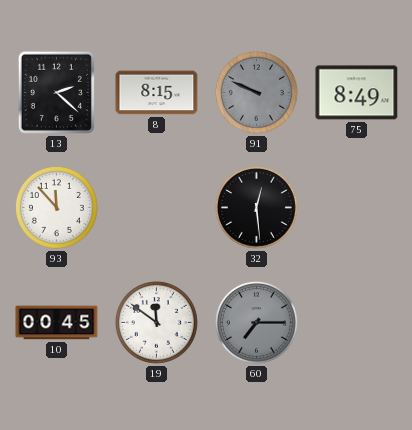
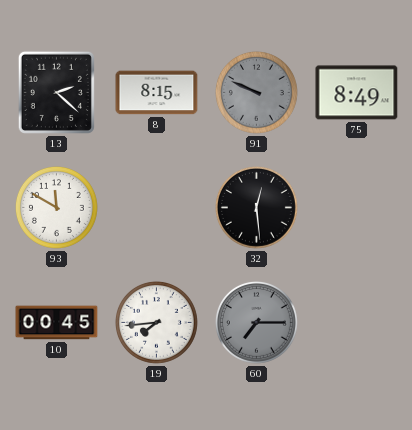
93: 11:53 -> 11:50
19: 11:51 -> 7:44
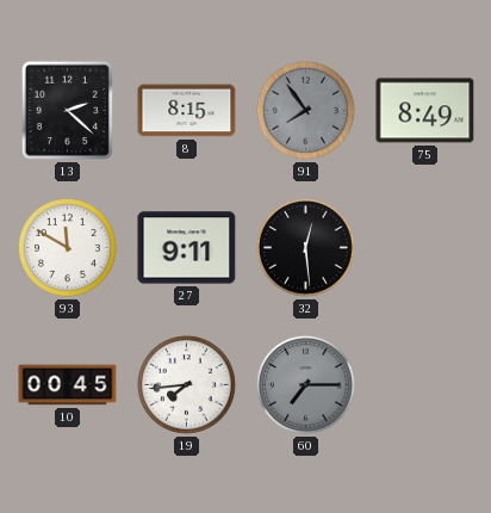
91: 9:49 -> 7:54
27: none -> 9:11
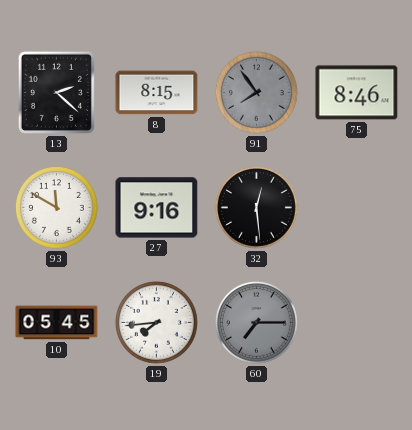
75: 8:49 -> 8:46
27: 9:11 -> 9:16
10: 00:45 -> 05:45
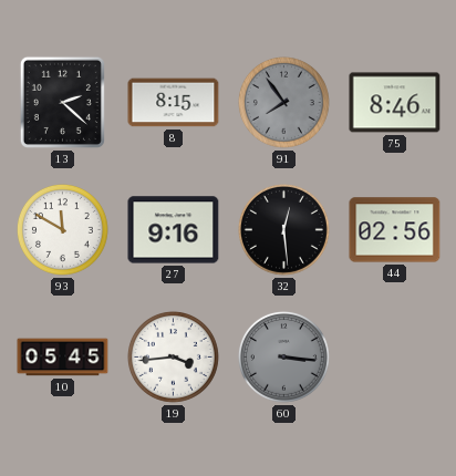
44: none -> 02:56
19: 7:44 -> 3:44
60: 7:15 -> 3:16
